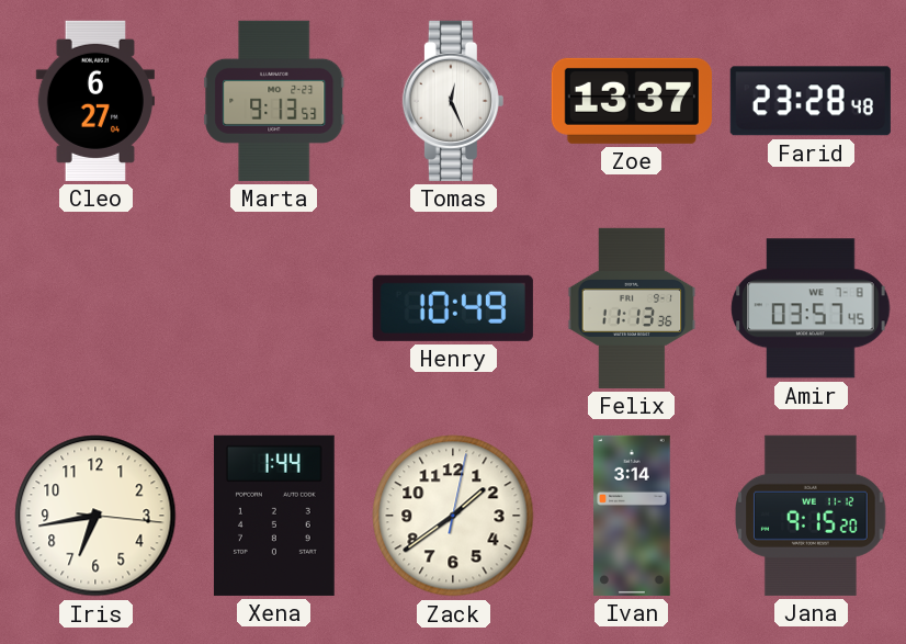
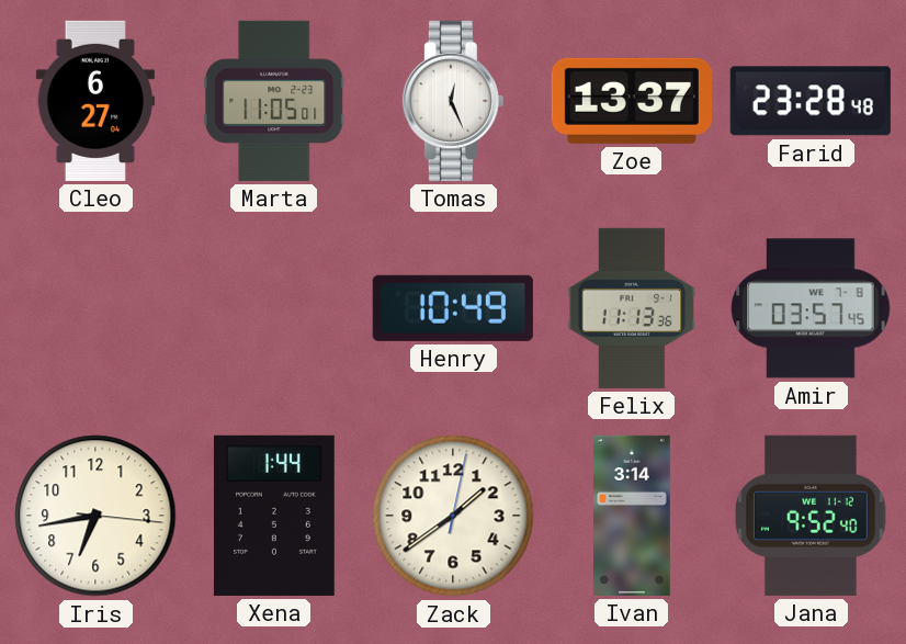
Marta: 9:13 -> 11:05
Jana: 9:15 -> 9:52
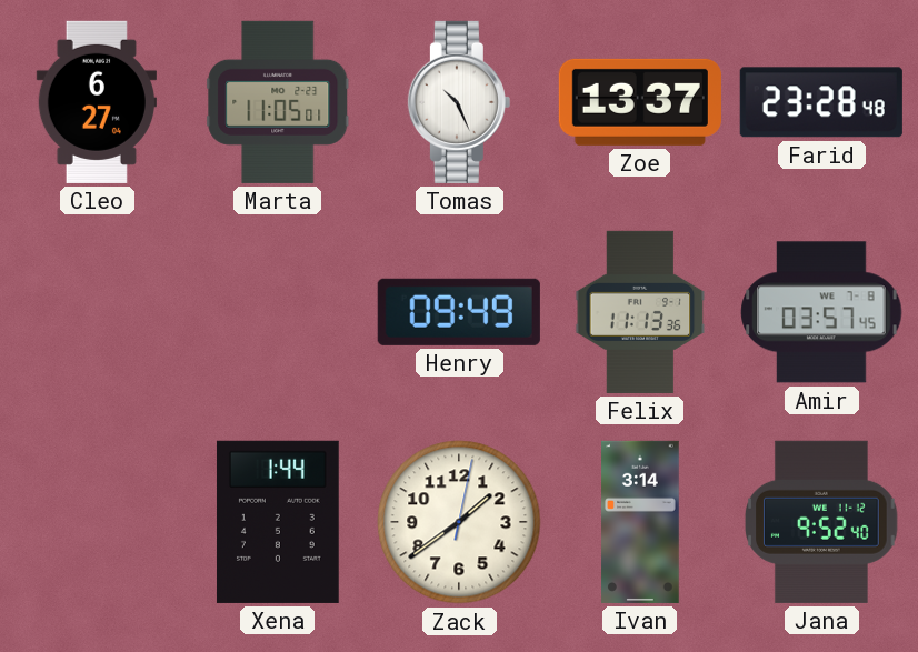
Tomas: 12:26 -> 10:26
Henry: 10:49 -> 09:49
Iris: 6:43 -> none
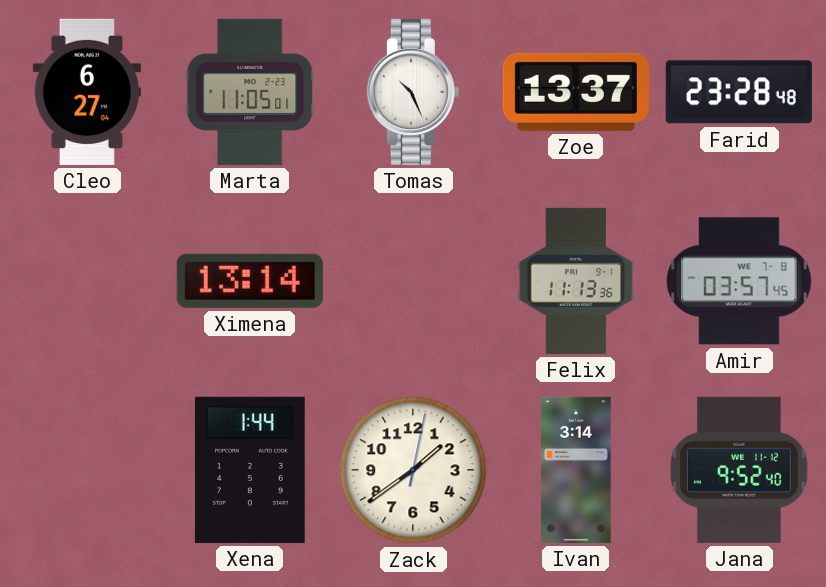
Ximena: none -> 13:14
Henry: 09:49 -> none
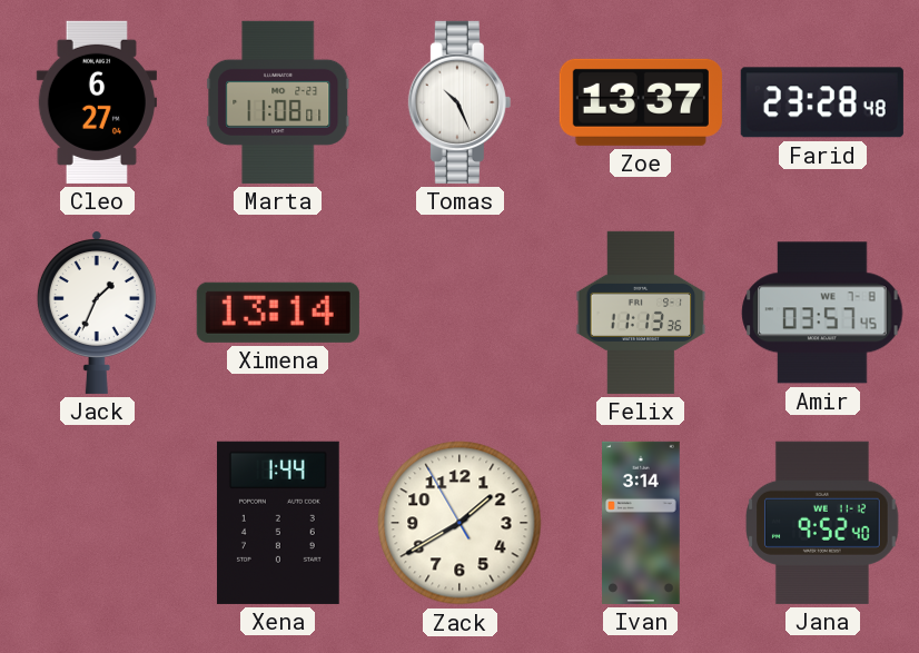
Marta: 11:05 -> 11:08
Jack: none -> 1:34
Zack: 1:39:02 -> 1:39:55
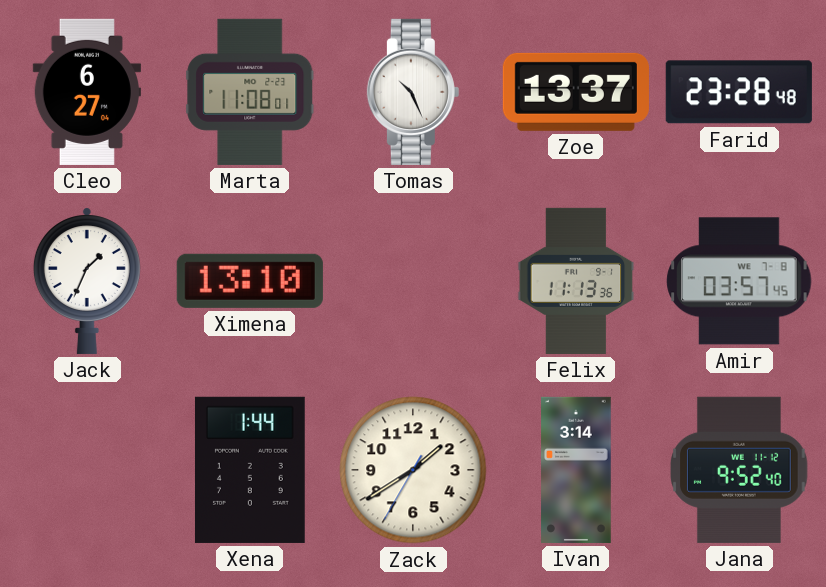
Ximena: 13:14 -> 13:10
Zack: 1:39:55 -> 1:39:35
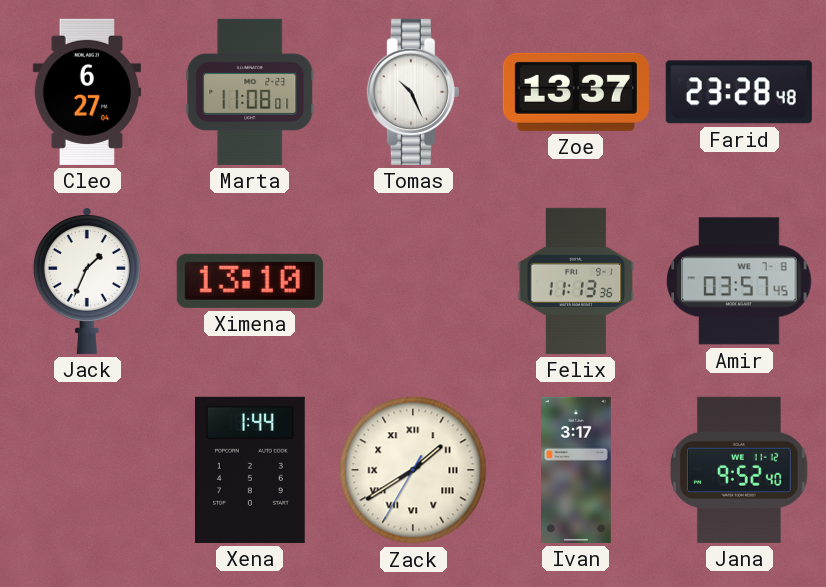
Zack numerals: Arabic -> Roman
Ivan: 3:14 -> 3:17
